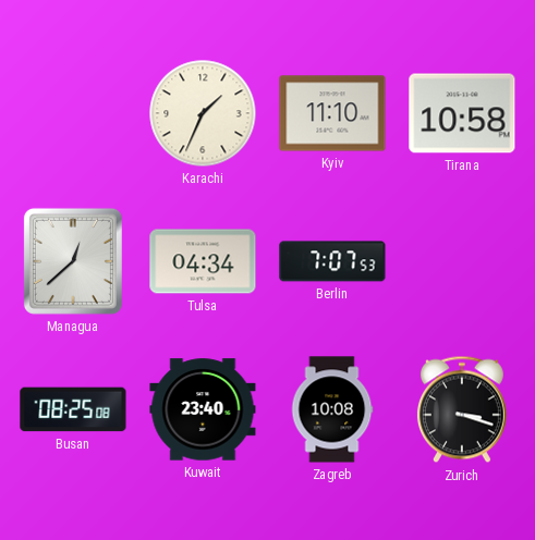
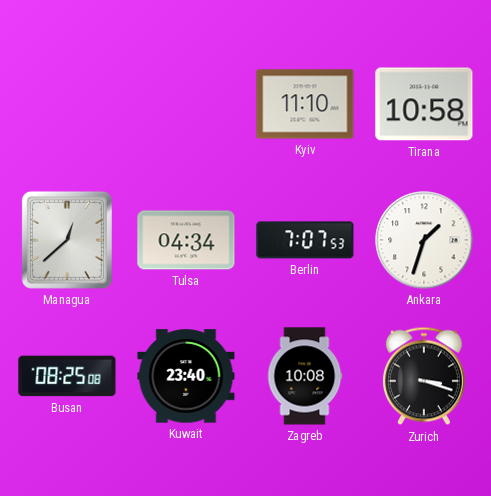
Karachi: 1:34 -> none
Ankara: none -> 1:33
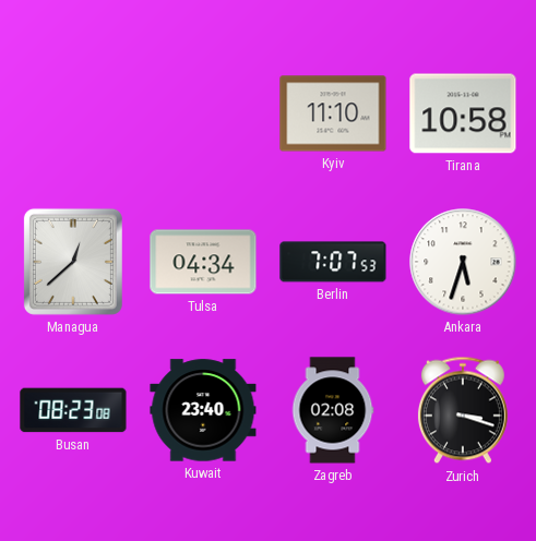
Ankara: 1:33 -> 5:33
Busan: 08:25 -> 08:23
Zagreb: 10:08 -> 02:08
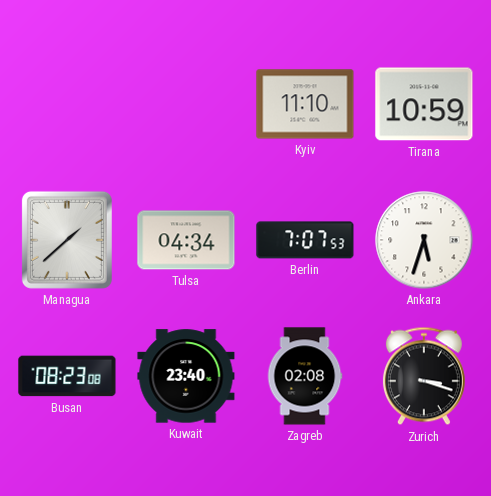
Tirana: 10:58 -> 10:59
Managua: 12:38 -> 1:38
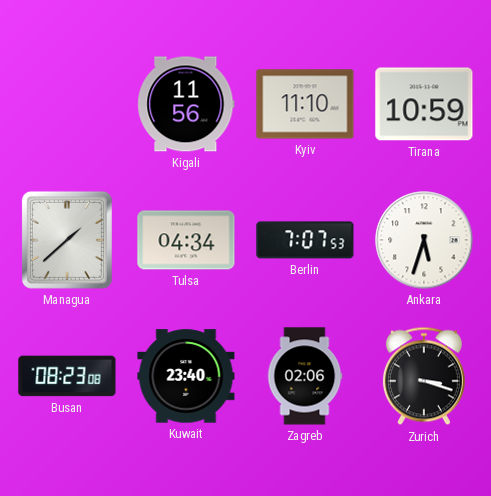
Kigali: none -> 11:56
Zagreb: 02:08 -> 02:06
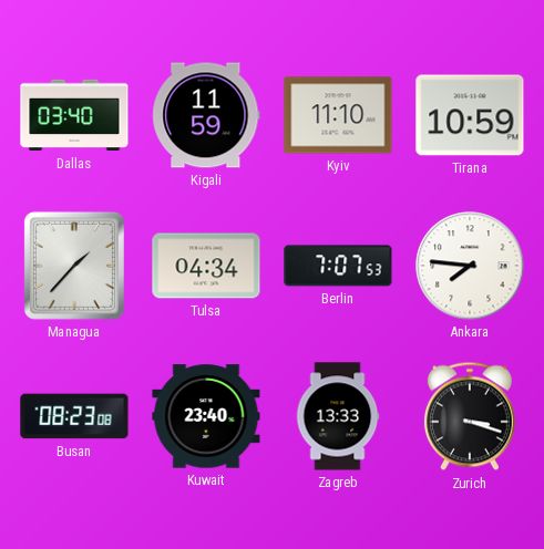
Dallas: none -> 03:40
Kigali: 11:56 -> 11:59
Managua: 1:38 -> 1:37
Ankara: 5:33 -> 7:46
Zagreb: 02:06 -> 13:33
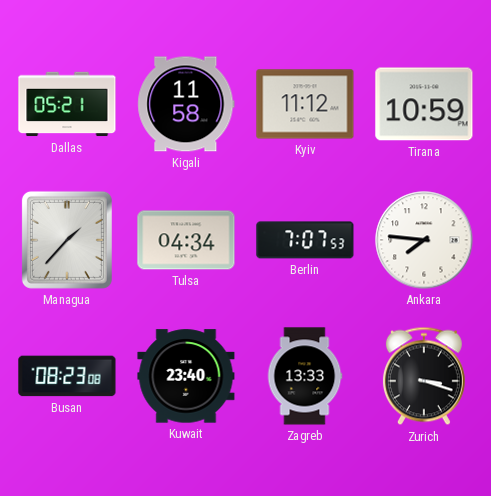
Dallas: 03:40 -> 05:21
Kigali: 11:59 -> 11:58
Kyiv: 11:10 -> 11:12
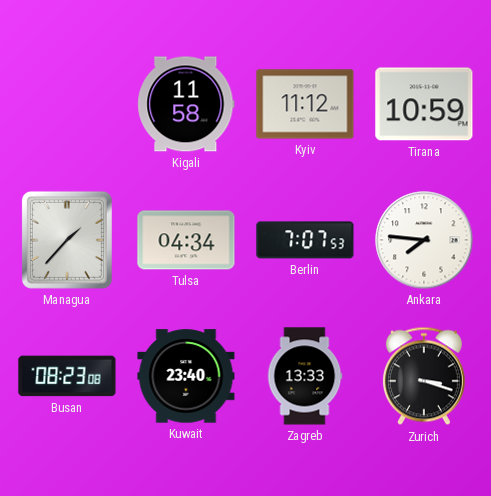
Dallas: 05:21 -> none
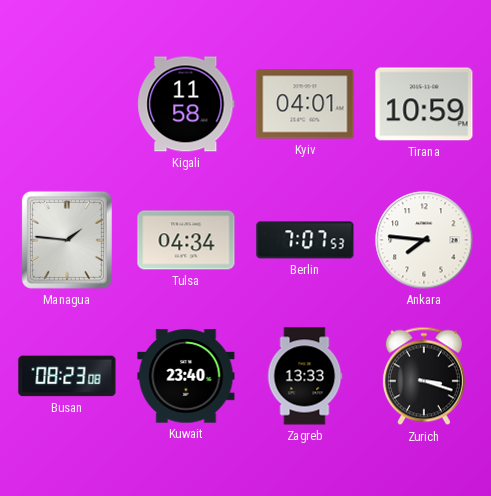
Kyiv: 11:12 -> 04:01
Managua: 1:37 -> 1:46
